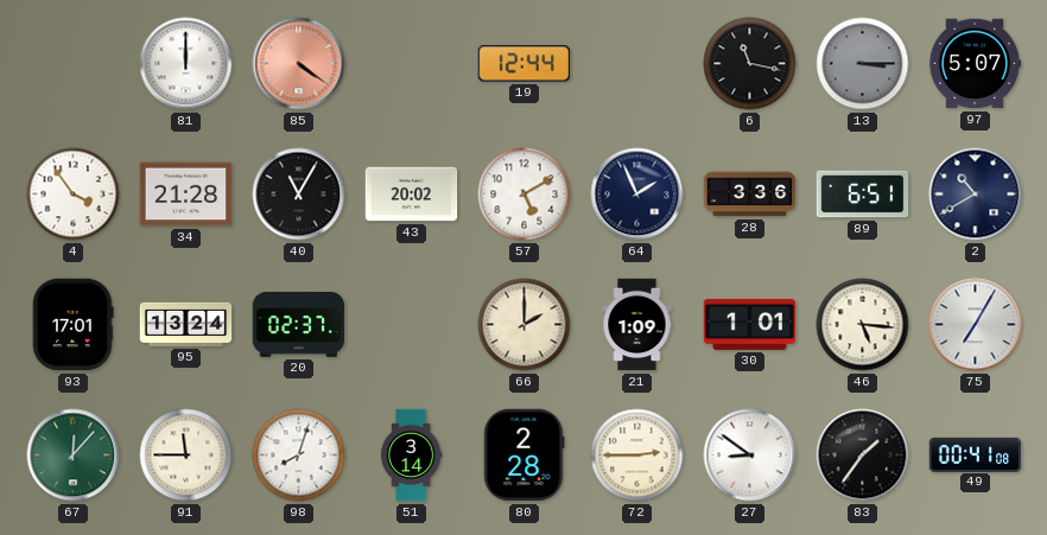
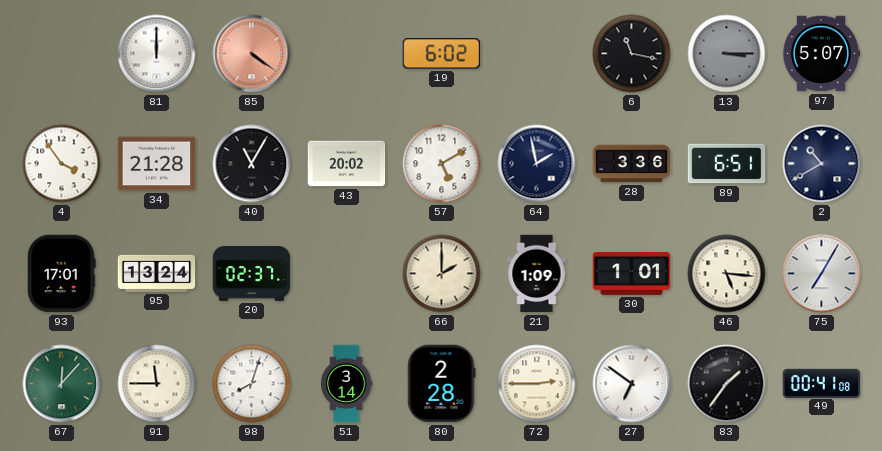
19: 12:44 -> 6:02
64: 1:56 -> 1:58
27: 8:51 -> 6:51
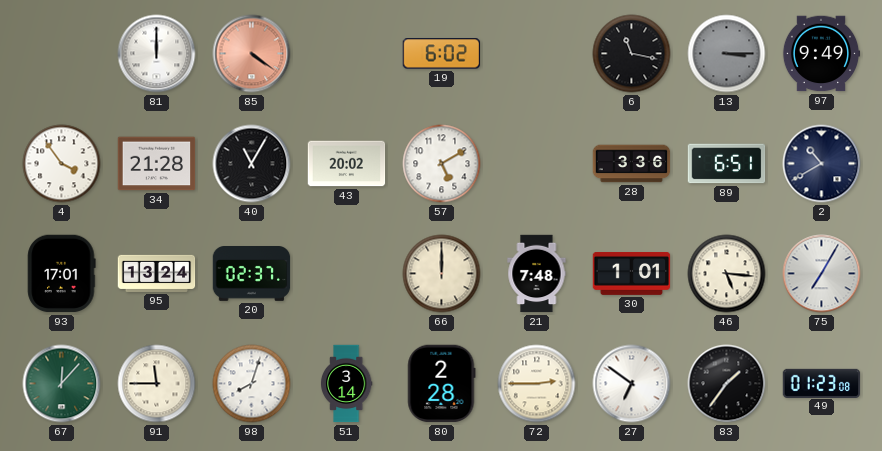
97: 5:07 -> 9:49
64: 1:58 -> none
66: 2:00 -> 12:00
21: 1:09 -> 7:48
49: 00:41 -> 01:23
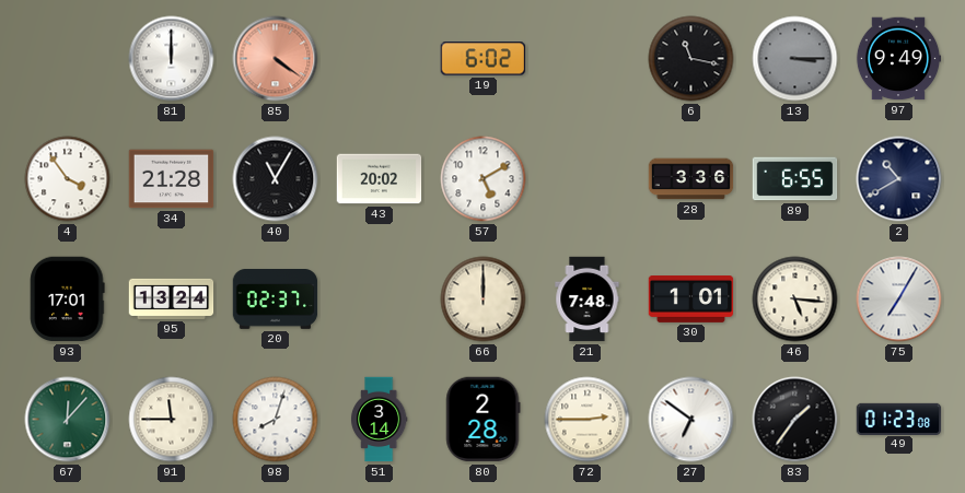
89: 6:51 -> 6:55
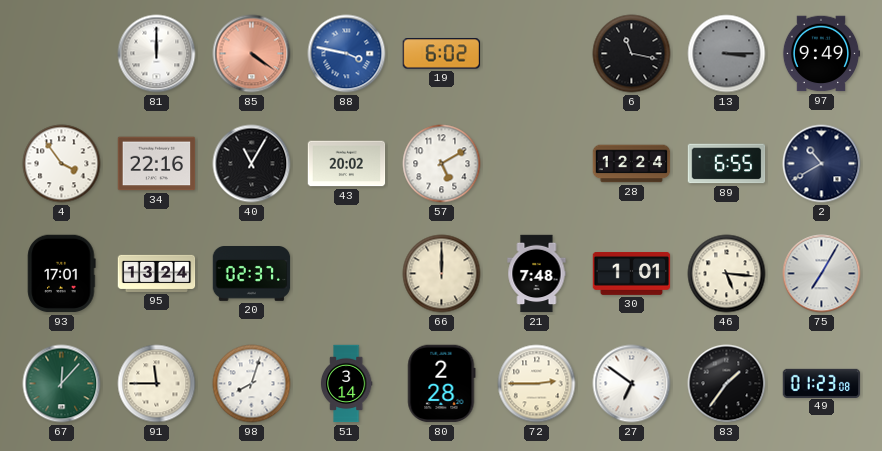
88: none -> 3:47
34: 21:28 -> 22:16
28: 3:36 -> 12:24
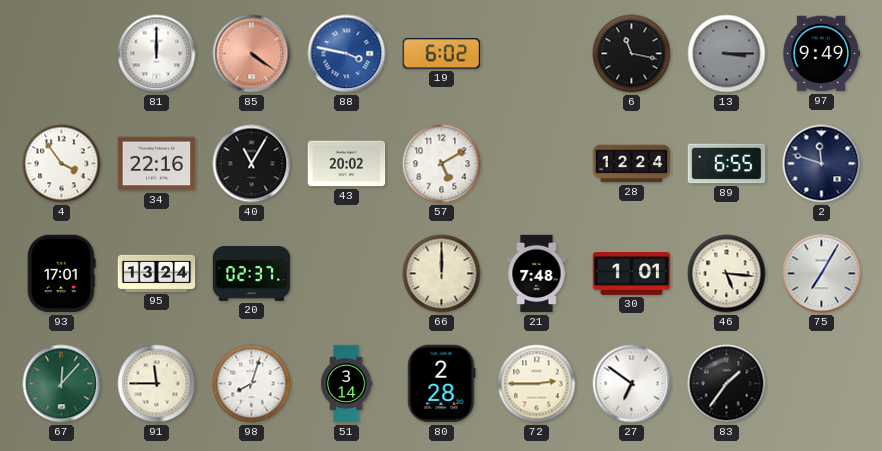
2: 10:40 -> 11:48
49: 01:23 -> none
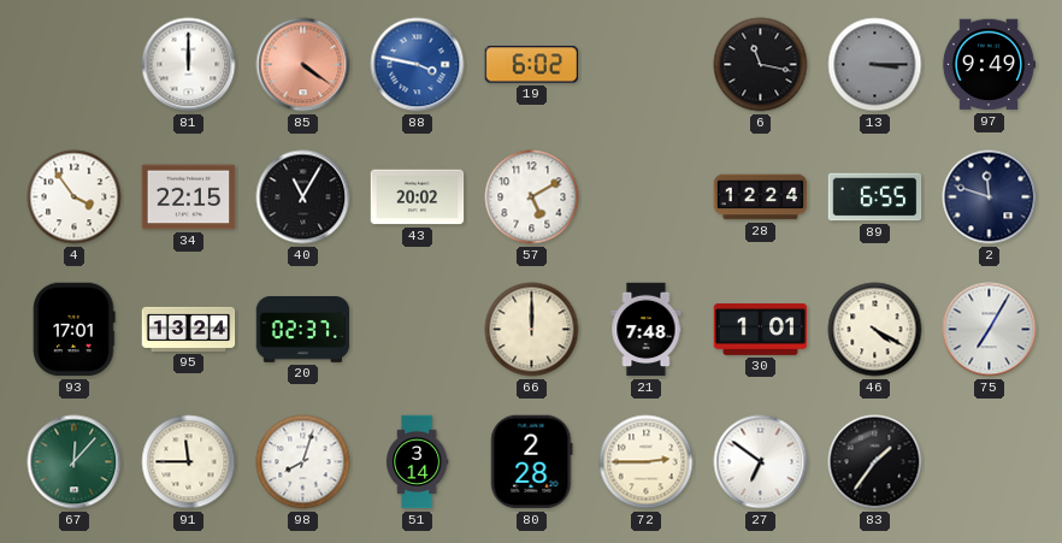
34: 22:16 -> 22:15
46: 5:16 -> 4:20
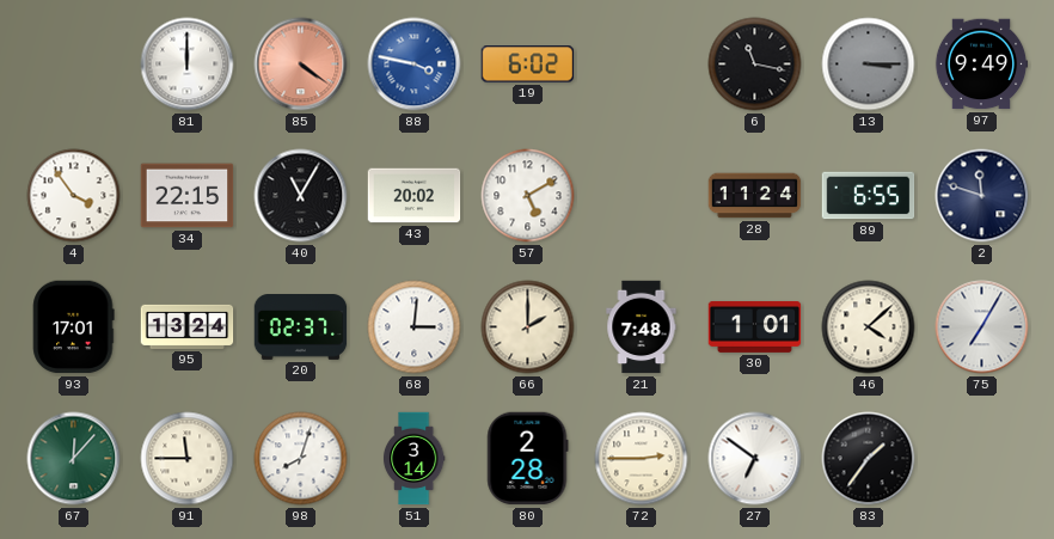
28: 12:24 -> 11:24
68: none -> 3:01
66: 12:00 -> 2:00
46: 4:20 -> 4:08
